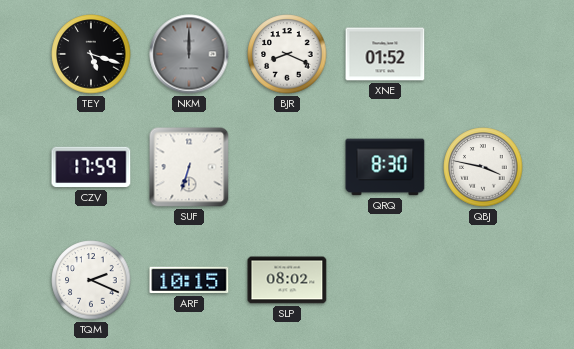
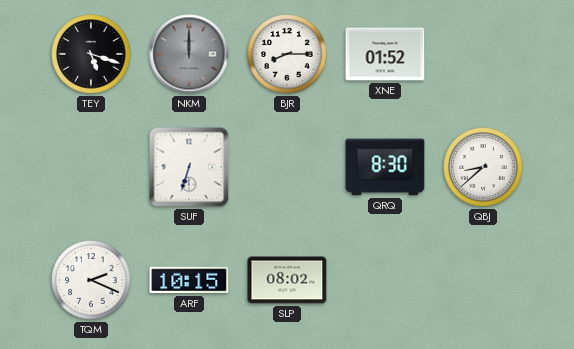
BJR: 8:19 -> 8:15
CZV: 17:59 -> none
QBJ: 3:47 -> 8:38
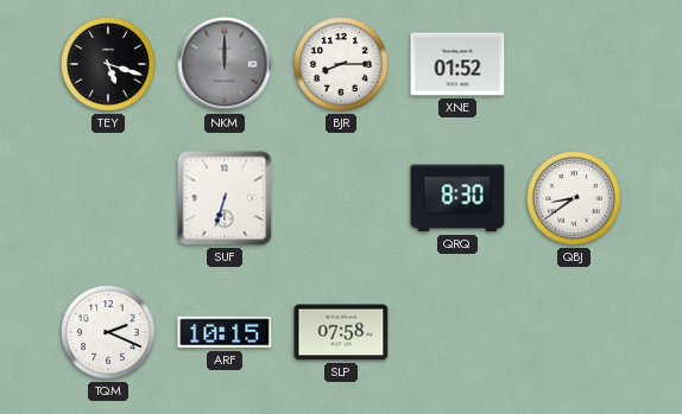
QBJ: 8:38 -> 8:39
SLP: 08:02 -> 07:58
